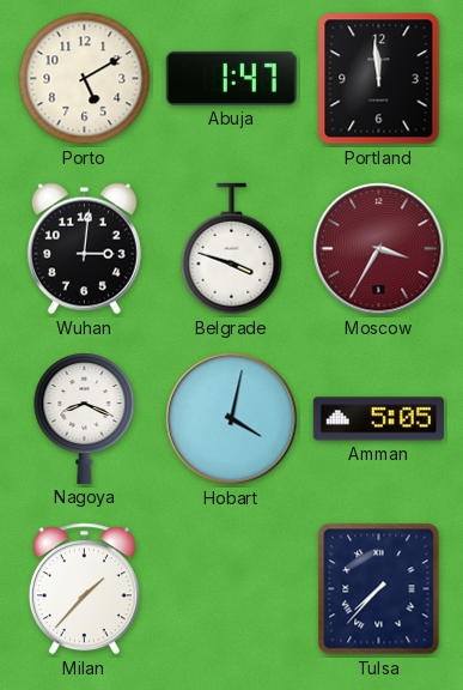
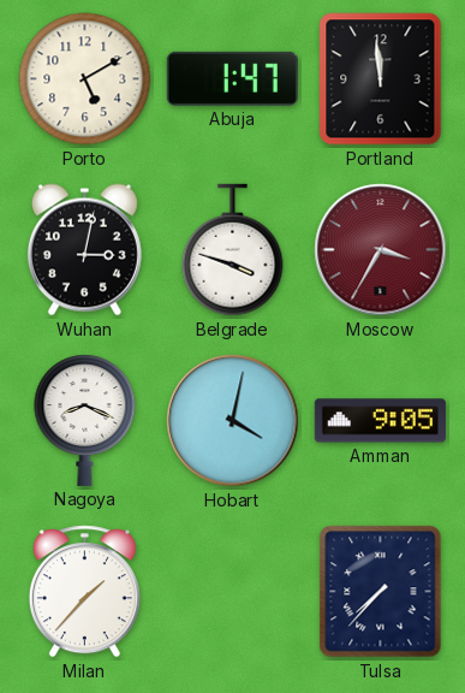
Wuhan: 3:01 -> 3:02
Amman: 5:05 -> 9:05
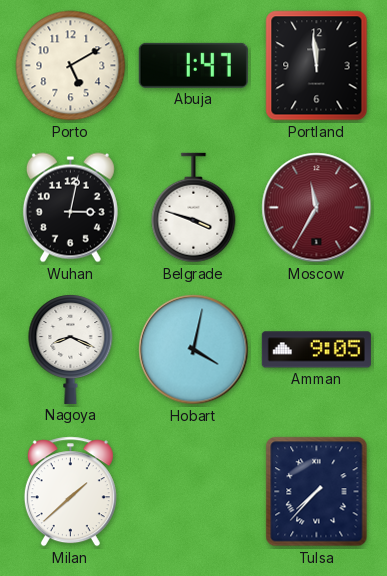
Moscow: 3:35 -> 11:35
Milan: 1:37 -> 1:38
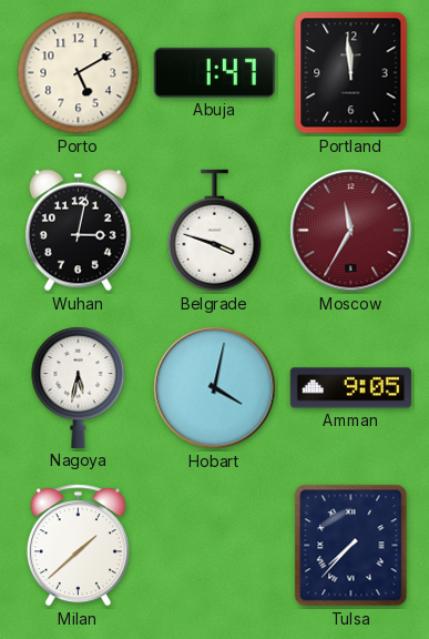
Nagoya: 8:19 -> 5:32
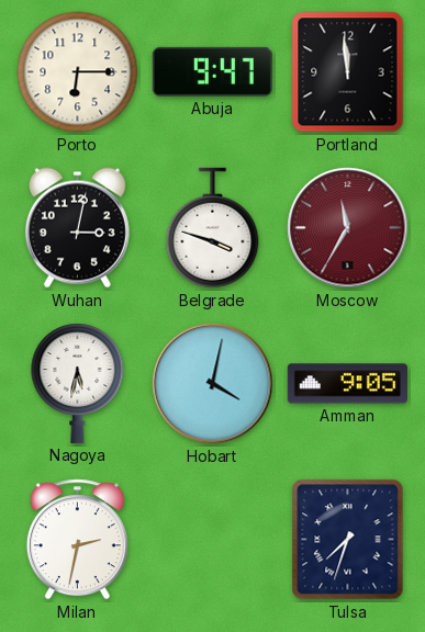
Porto: 5:10 -> 6:15
Abuja: 1:47 -> 9:47
Milan: 1:38 -> 2:32
Tulsa: 7:37 -> 7:33
